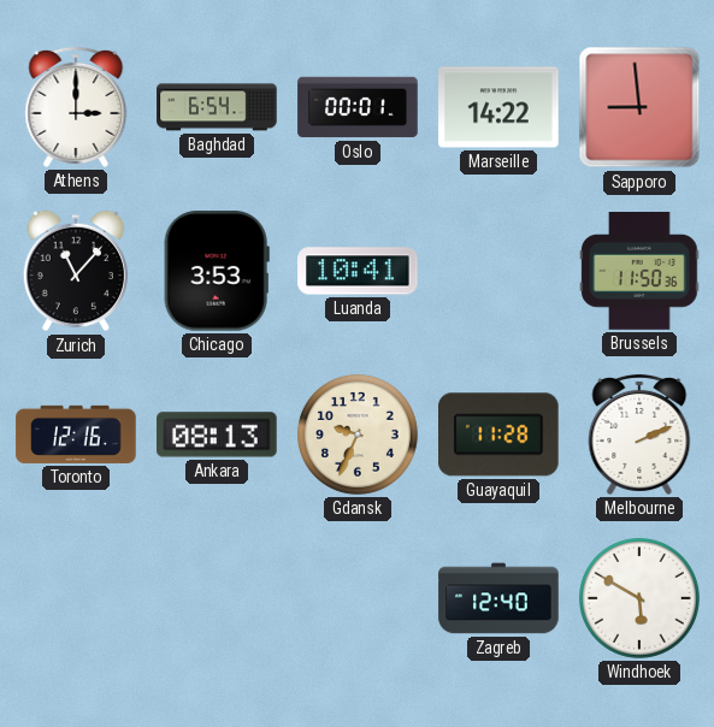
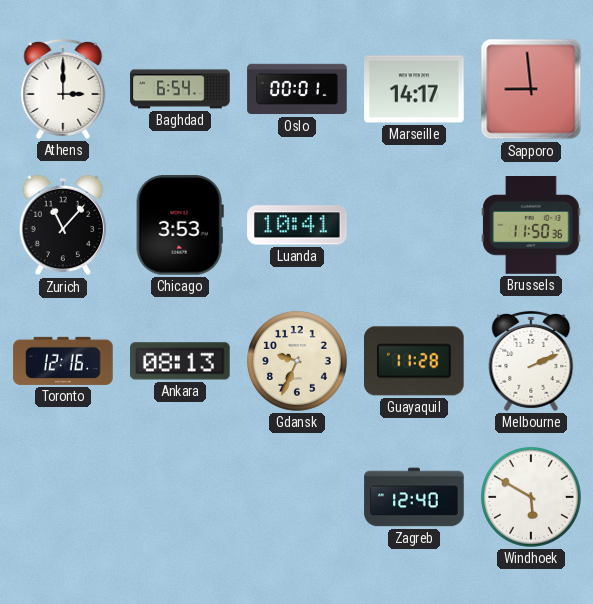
Marseille: 14:22 -> 14:17
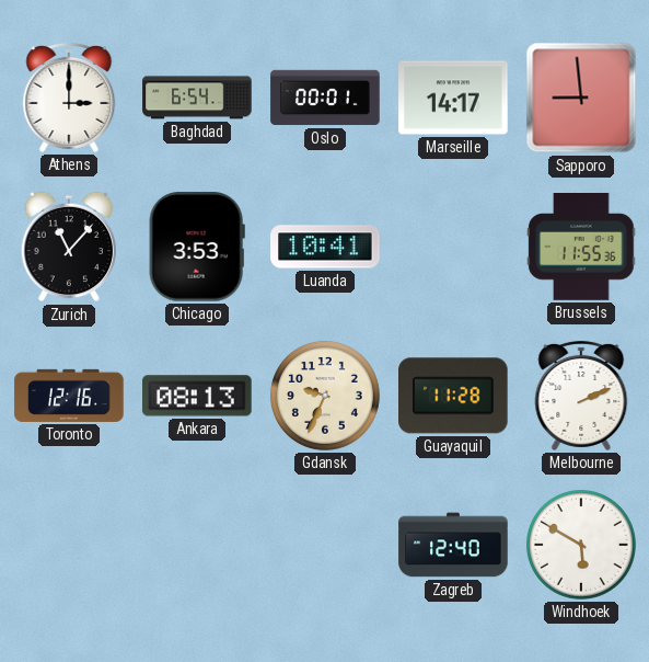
Brussels: 11:50 -> 11:55
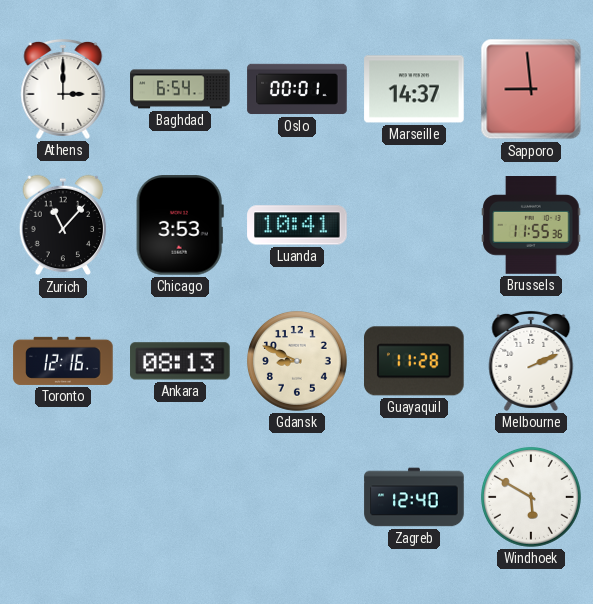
Marseille: 14:17 -> 14:37
Gdansk: 9:34 -> 8:49
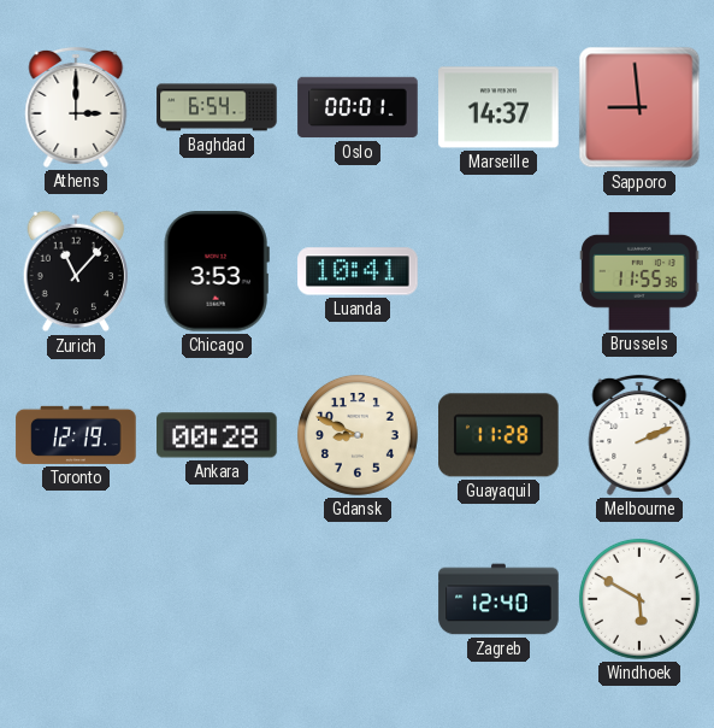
Toronto: 12:16 -> 12:19
Ankara: 08:13 -> 00:28
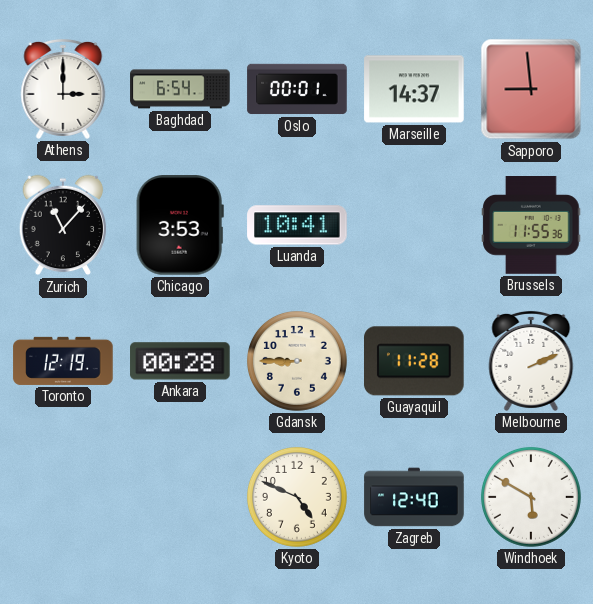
Gdansk: 8:49 -> 8:45
Kyoto: none -> 4:49
